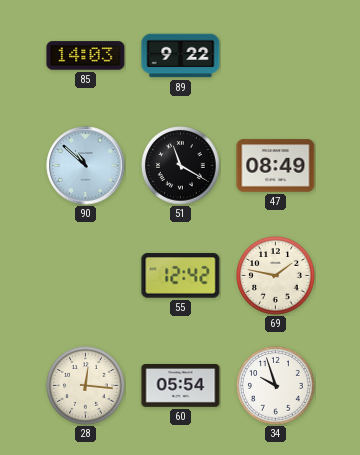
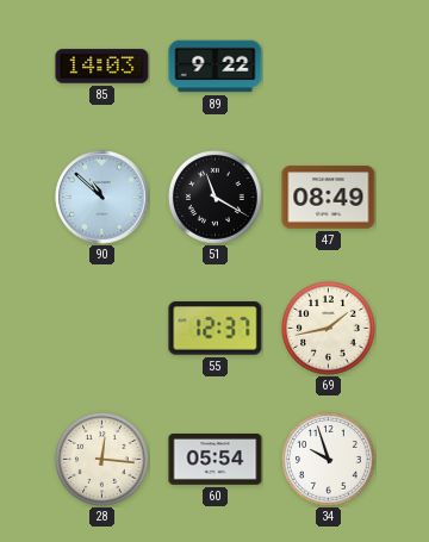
55: 12:42 -> 12:37
69: 1:47 -> 1:43
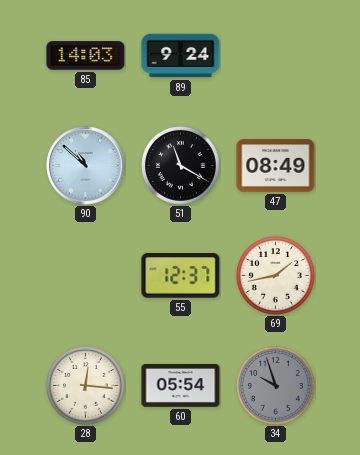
89: 9:22 -> 9:24
34 dial: white -> grey
